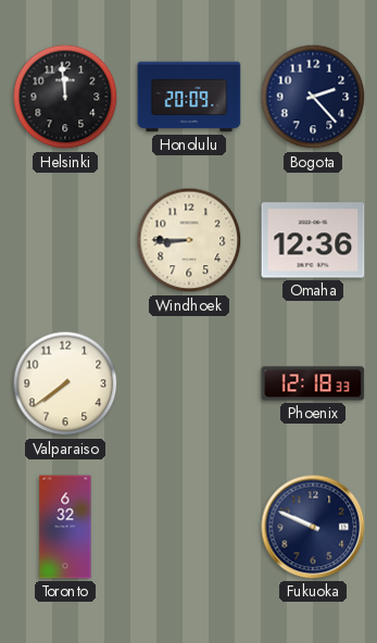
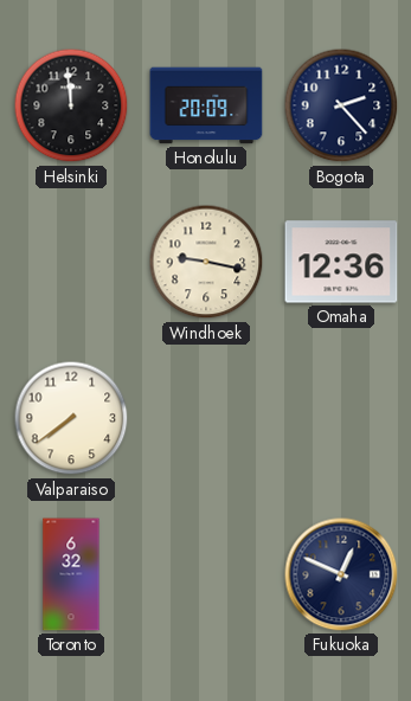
Windhoek: 8:45 -> 9:17
Phoenix: 12:18 -> none
Fukuoka: 9:49 -> 12:49
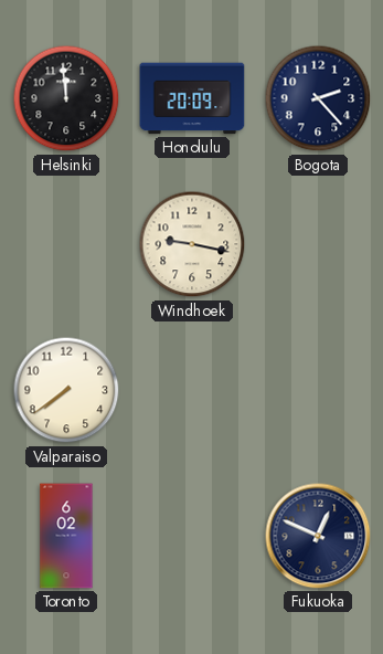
Omaha: 12:36 -> none
Toronto: 6:32 -> 6:02
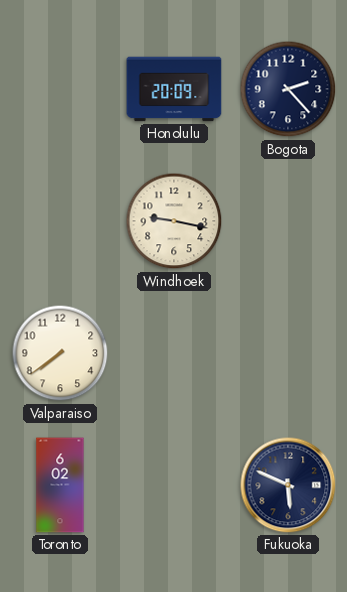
Helsinki: 11:59 -> none
Fukuoka: 12:49 -> 5:49
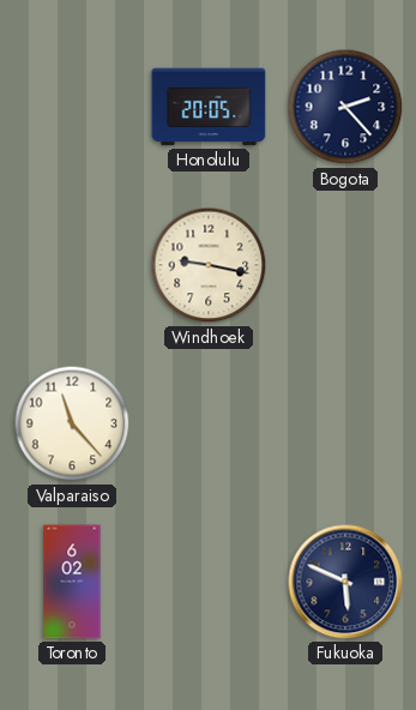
Honolulu: 20:09 -> 20:05
Valparaiso: 7:39 -> 11:23
